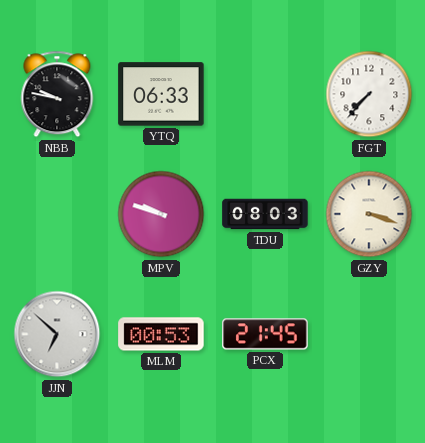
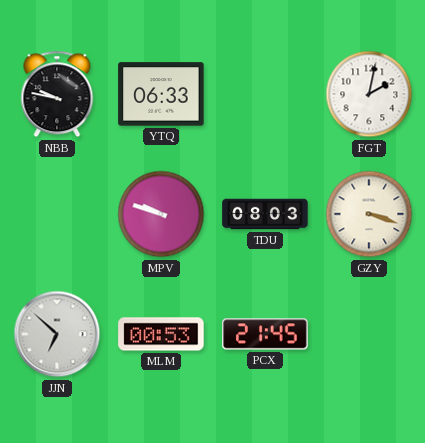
FGT: 7:37 -> 2:02
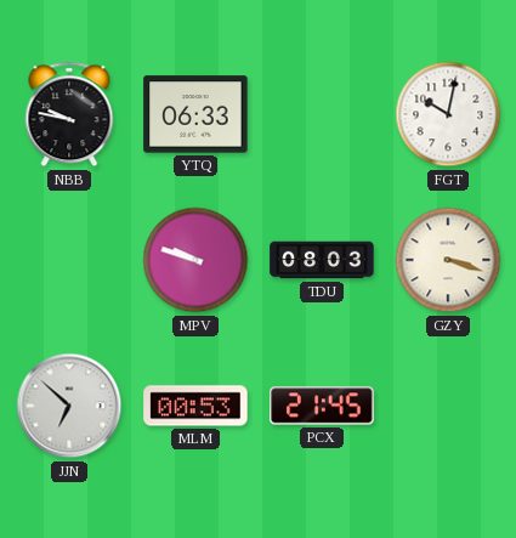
FGT: 2:02 -> 10:02
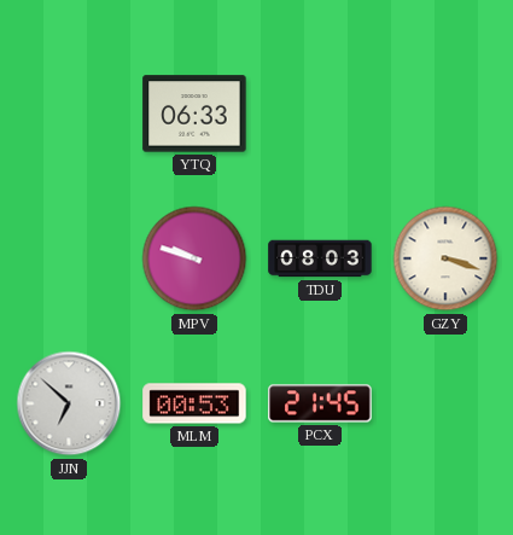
NBB: 9:47 -> none
FGT: 10:02 -> none
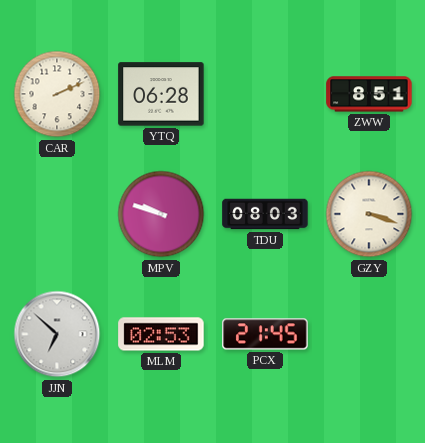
CAR: none -> 2:11
YTQ: 06:33 -> 06:28
ZWW: none -> 8:51
MLM: 00:53 -> 02:53
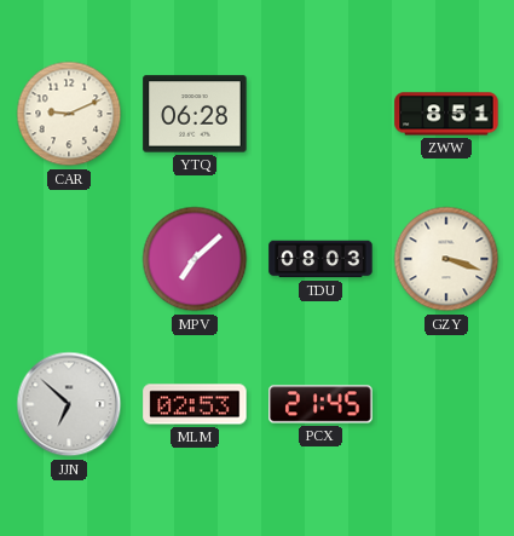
CAR: 2:11 -> 9:11
MPV: 9:48 -> 7:08
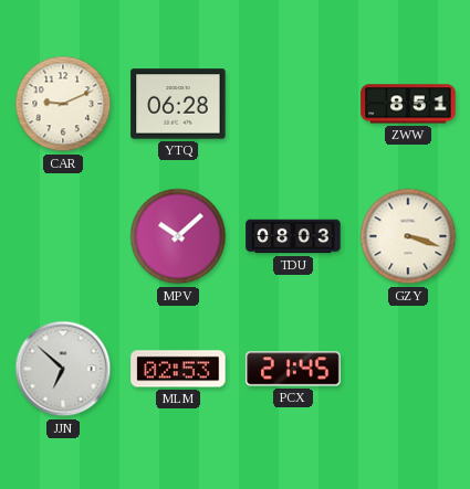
MPV: 7:08 -> 10:08
